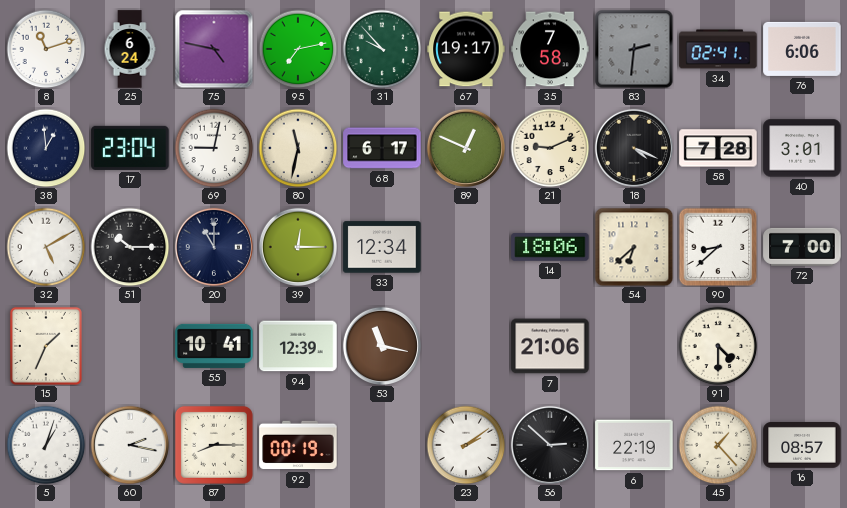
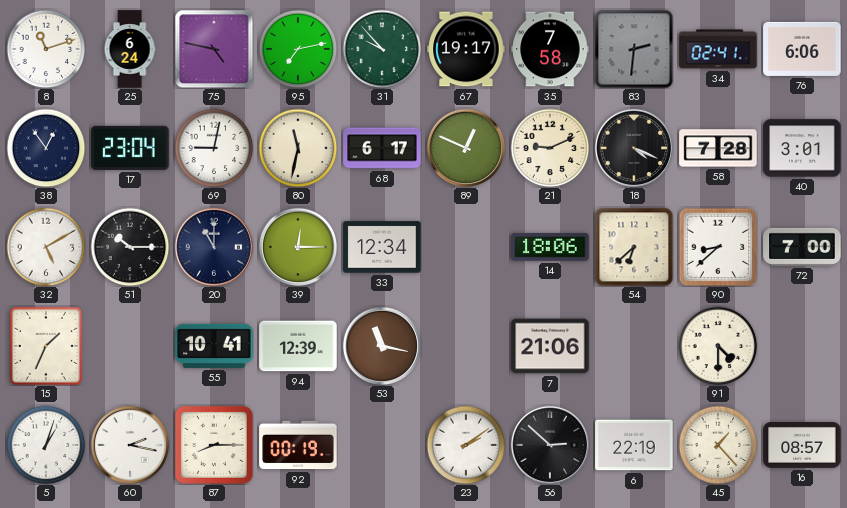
38: 12:59 -> 12:54
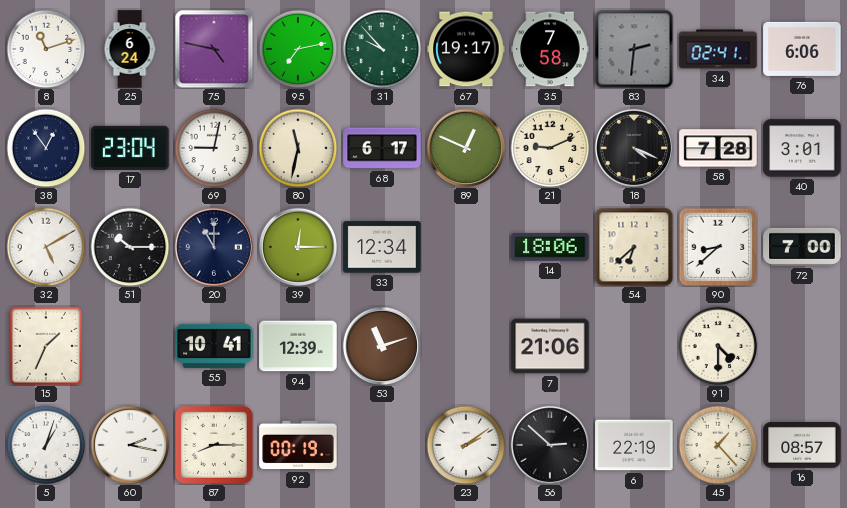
53: 11:17 -> 11:12
